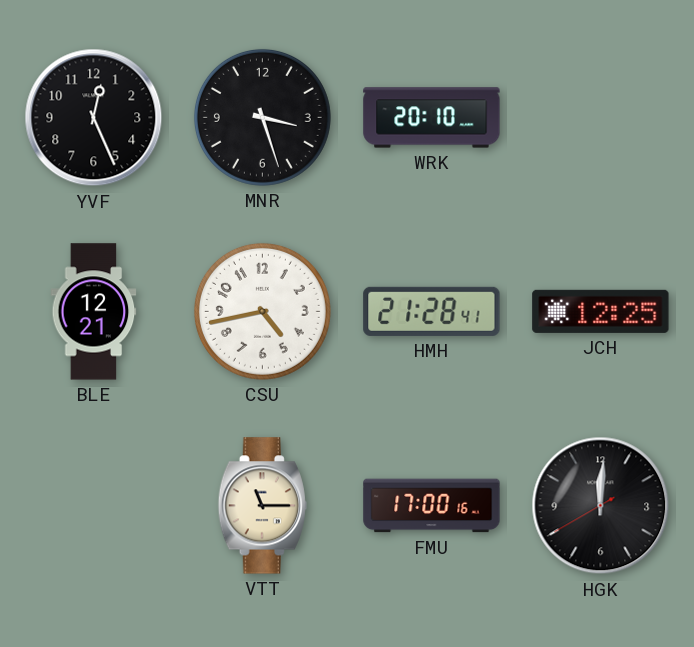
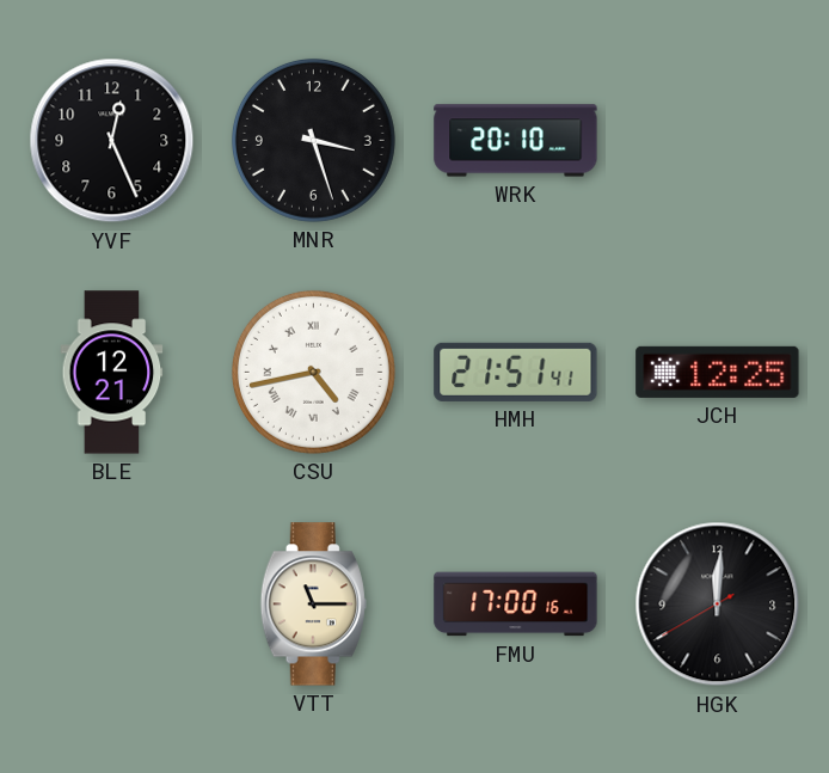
CSU numerals: Arabic -> Roman
HMH: 21:28 -> 21:51
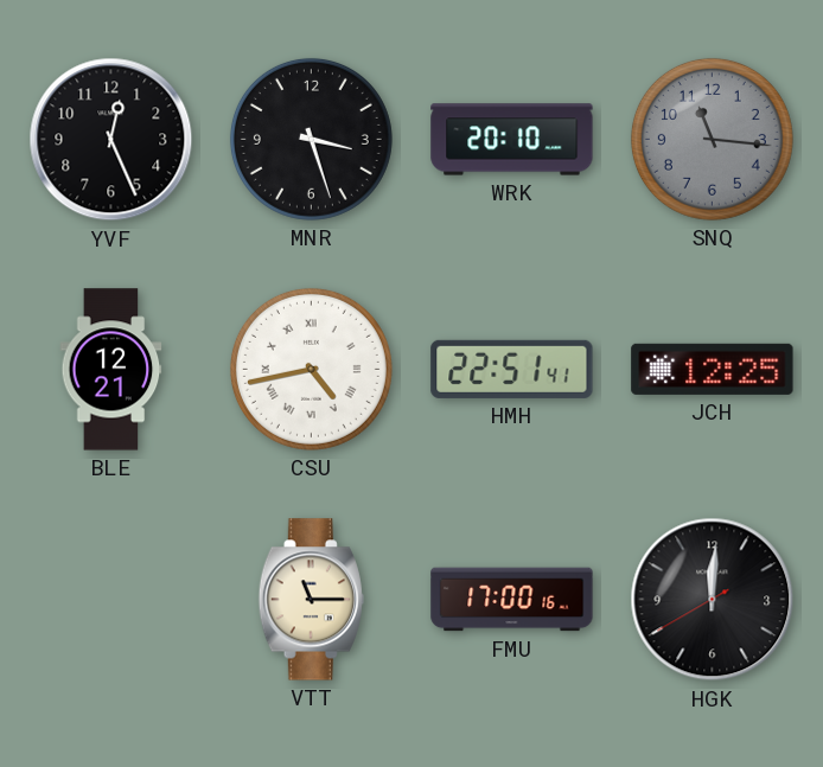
SNQ: none -> 11:16
HMH: 21:51 -> 22:51
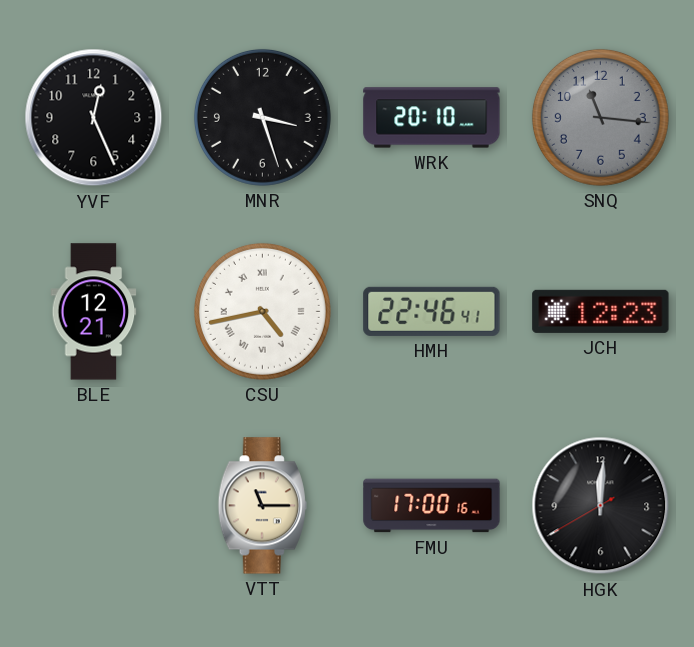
HMH: 22:51 -> 22:46
JCH: 12:25 -> 12:23
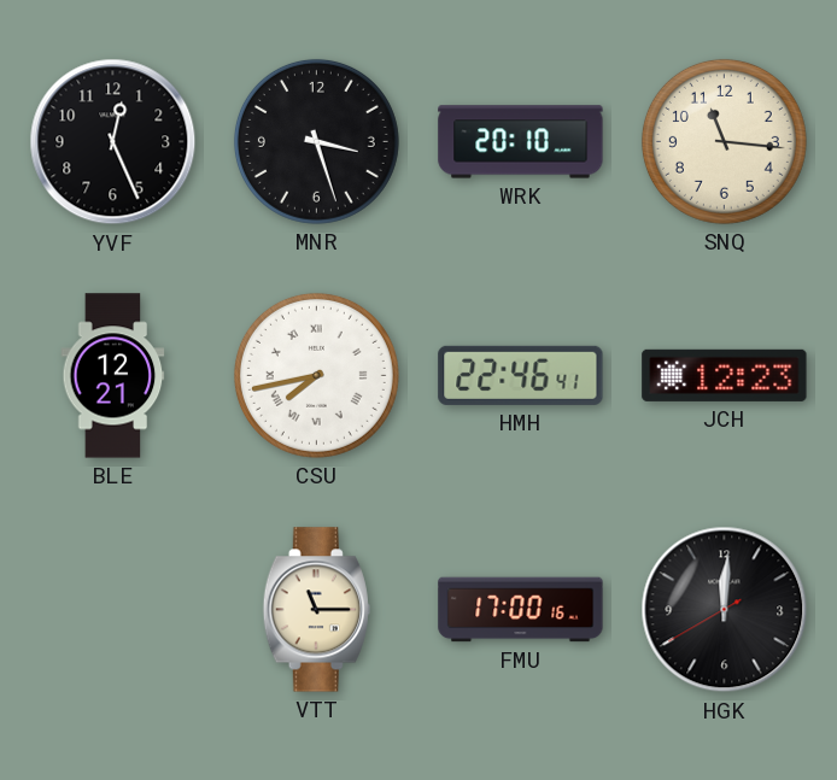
SNQ dial: grey -> cream
CSU: 4:43 -> 7:43
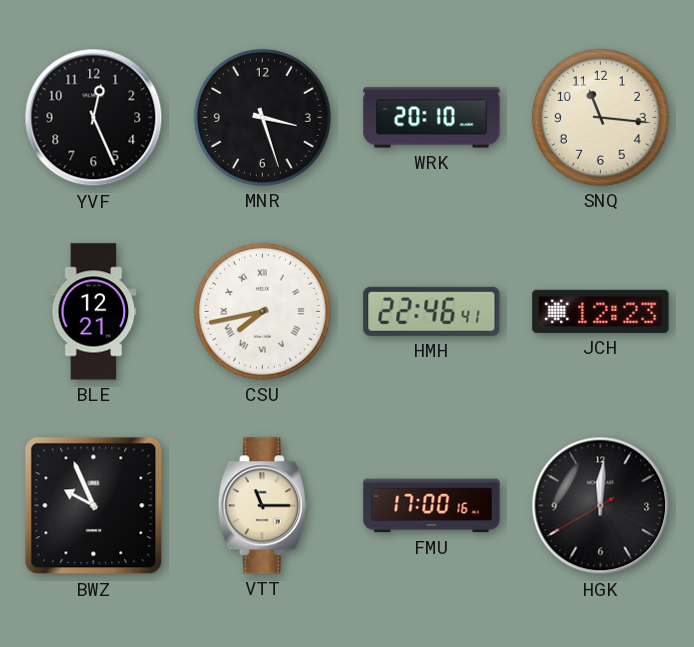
BWZ: none -> 9:56
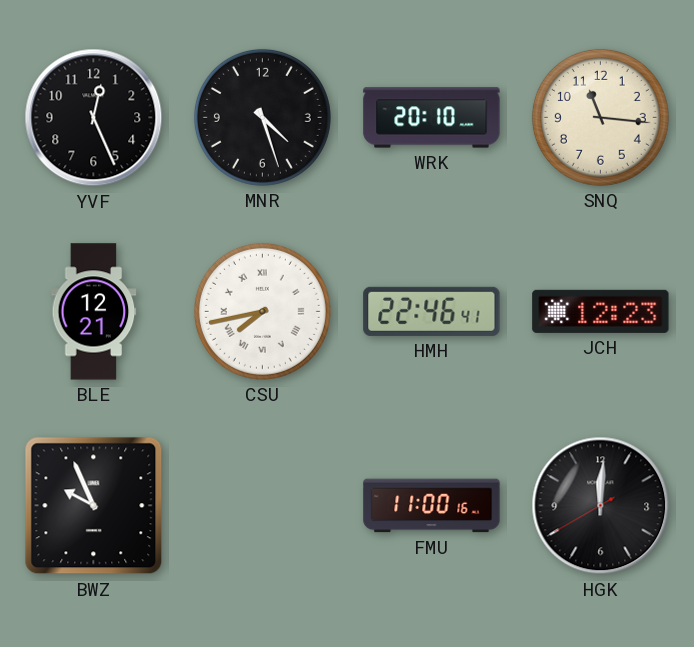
MNR: 3:27 -> 4:27
VTT: 11:15 -> none
FMU: 17:00 -> 11:00
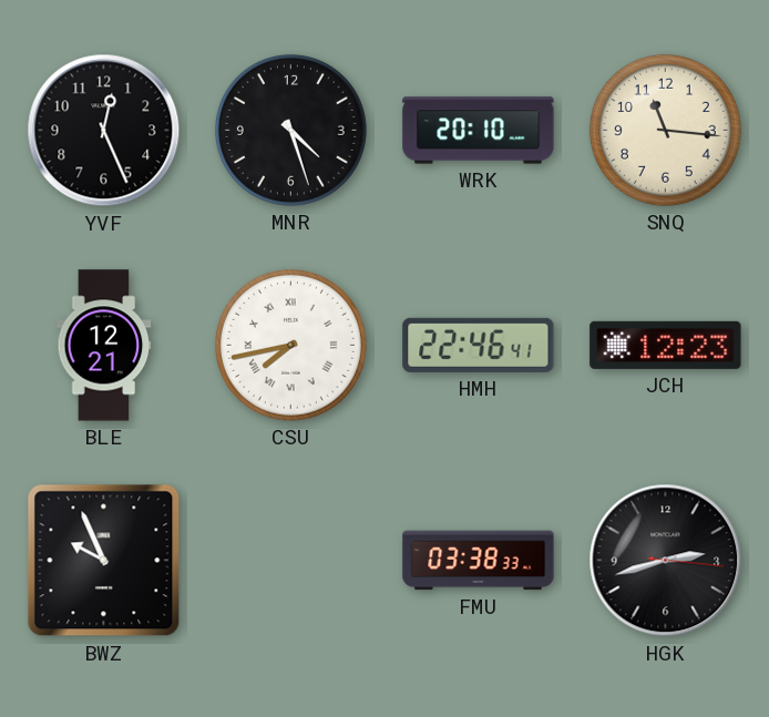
FMU: 11:00 -> 03:38
HGK: 12:00 -> 2:42
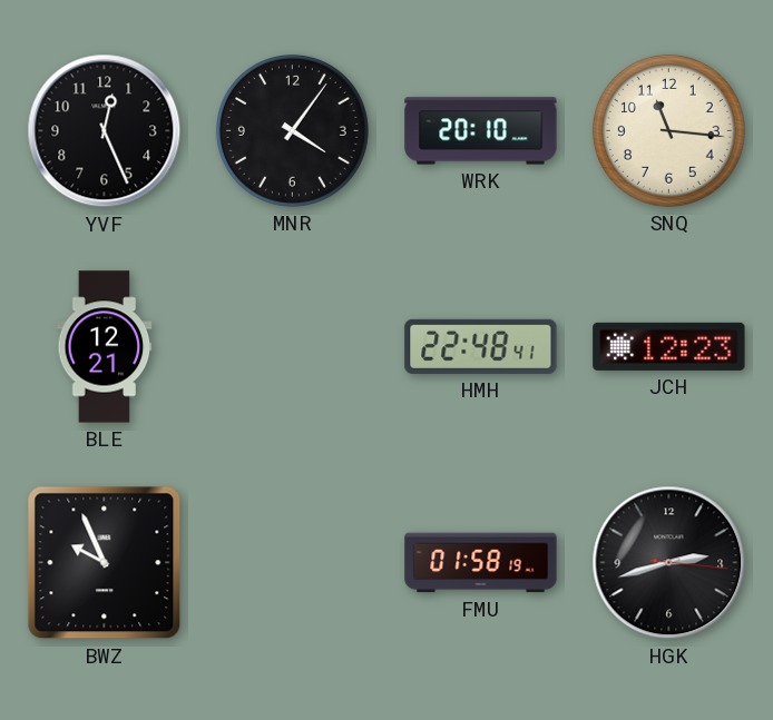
MNR: 4:27 -> 4:06
CSU: 7:43 -> none
HMH: 22:46 -> 22:48
FMU: 03:38 -> 01:58
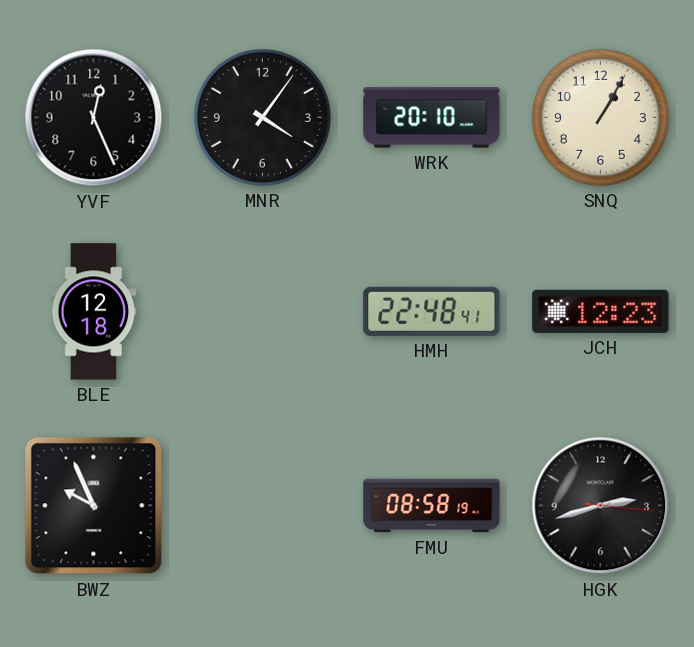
SNQ: 11:16 -> 1:05
BLE: 12:21 -> 12:18
FMU: 01:58 -> 08:58
